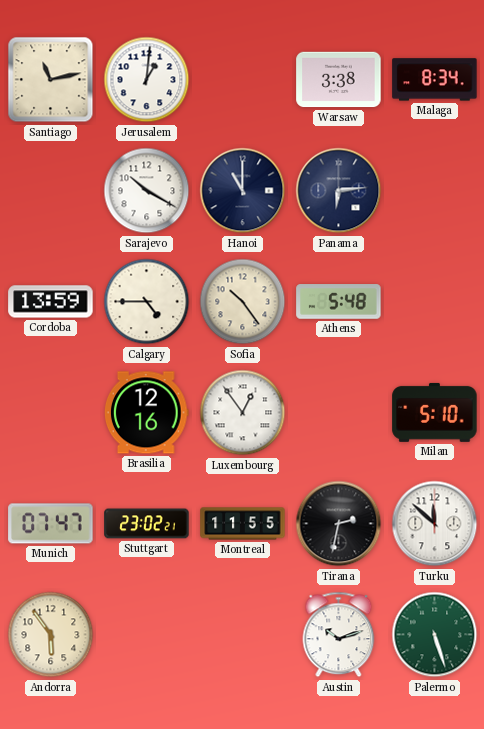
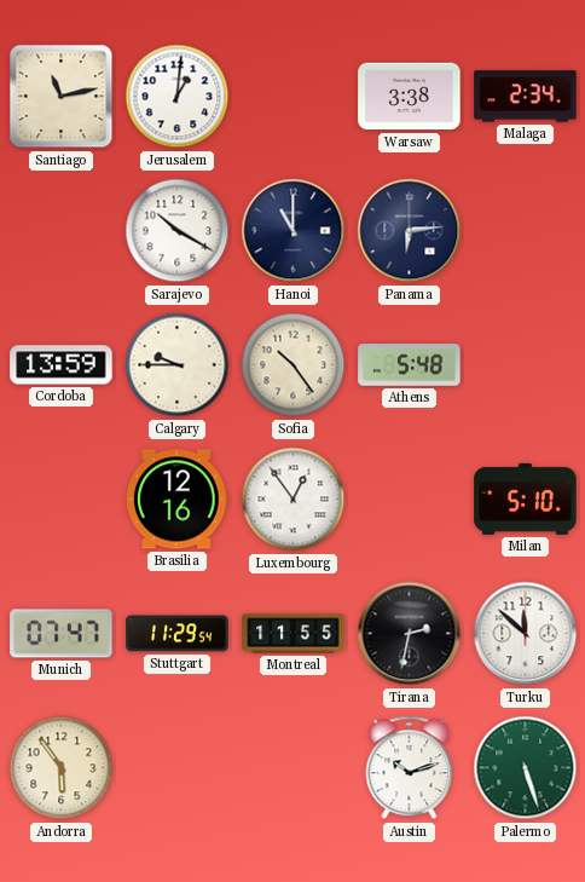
Malaga: 8:34 -> 2:34
Calgary: 4:45 -> 9:45
Stuttgart: 23:02 -> 11:29
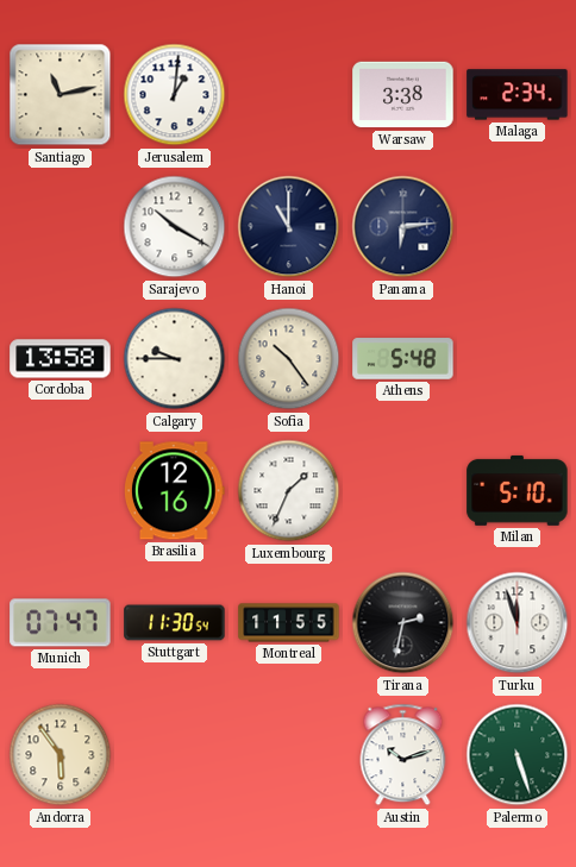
Cordoba: 13:59 -> 13:58
Luxembourg: 12:54 -> 1:34
Stuttgart: 11:29 -> 11:30
Turku: 11:52 -> 11:57
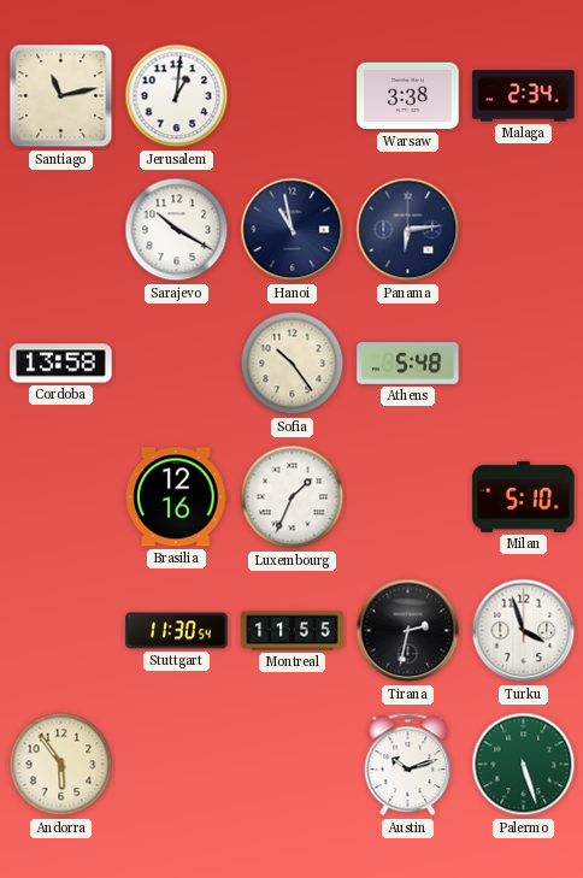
Hanoi: 11:00 -> 10:58
Calgary: 9:45 -> none
Munich: 07:47 -> none
Turku: 11:57 -> 3:57
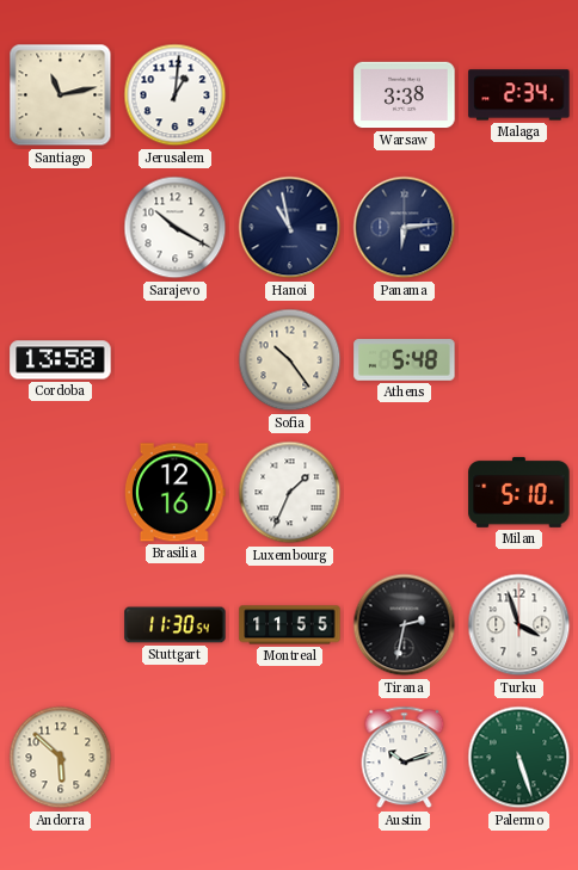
Andorra: 5:54 -> 5:52
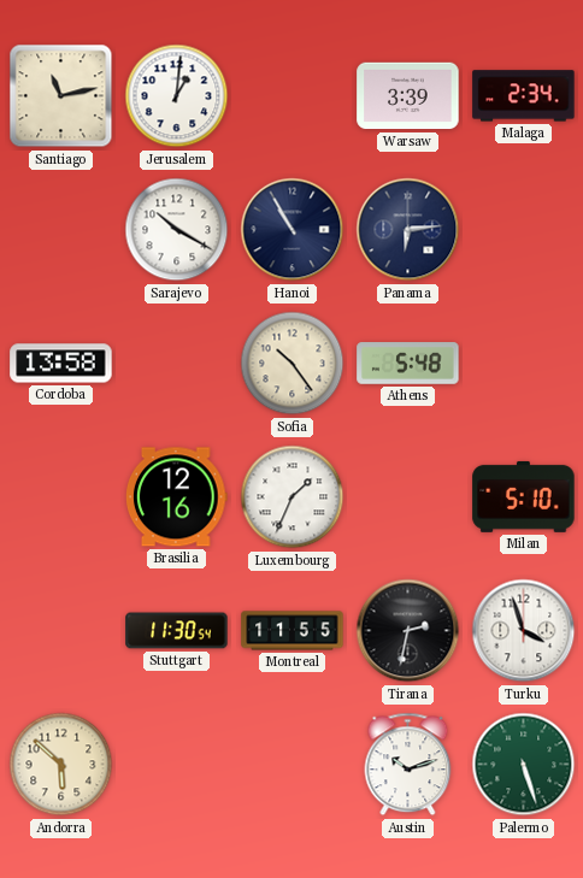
Warsaw: 3:38 -> 3:39
Hanoi: 10:58 -> 10:55
